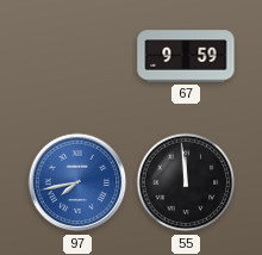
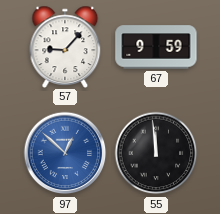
57: none -> 9:07
97: 7:43 -> 12:52
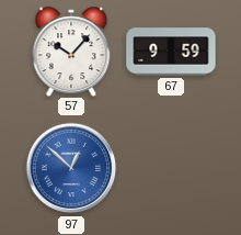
57: 9:07 -> 10:07
55: 11:59 -> none
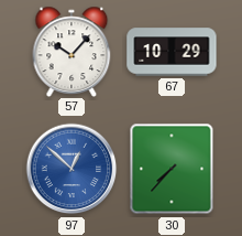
67: 9:59 -> 10:29
30: none -> 7:37
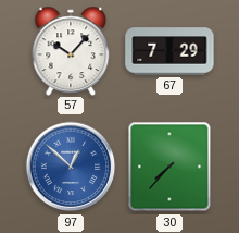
67: 10:29 -> 7:29
